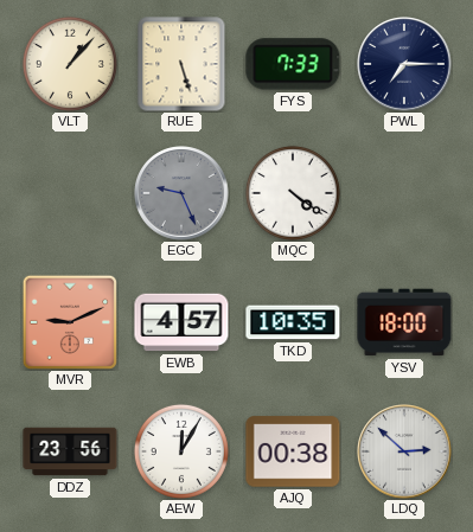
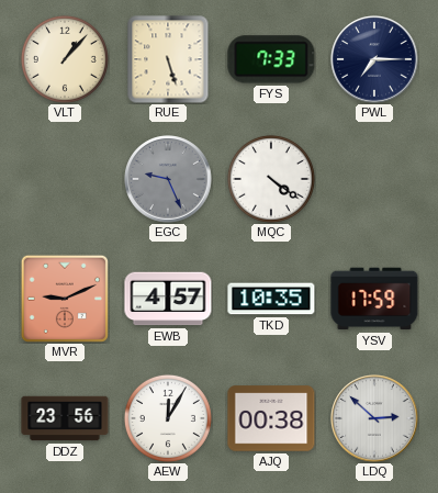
YSV: 18:00 -> 17:59
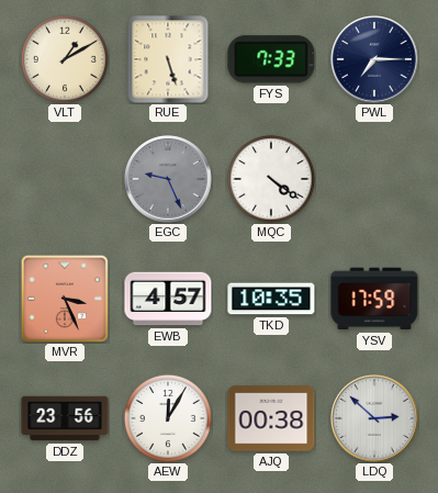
VLT: 1:07 -> 1:10
MVR: 9:11 -> 3:26
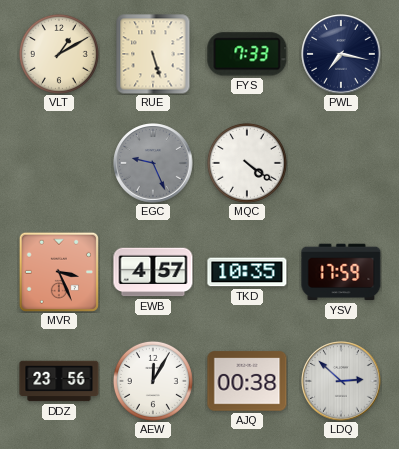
PWL: 7:15 -> 7:17
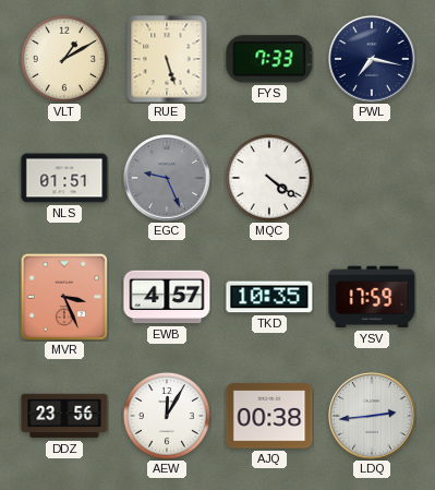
NLS: none -> 01:51
LDQ: 2:52 -> 2:44
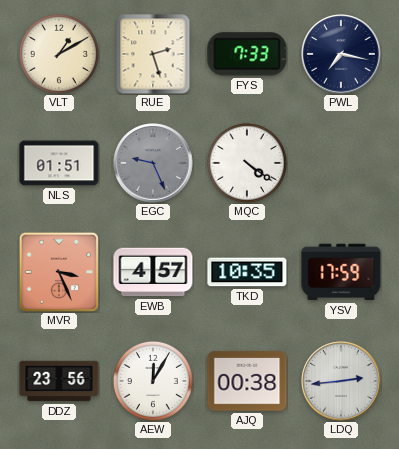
RUE: 5:27 -> 2:27
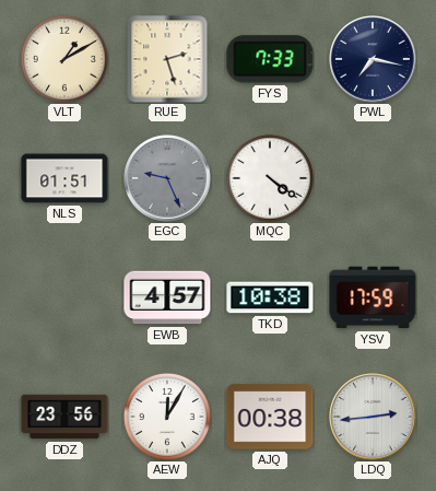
MVR: 3:26 -> none
TKD: 10:35 -> 10:38
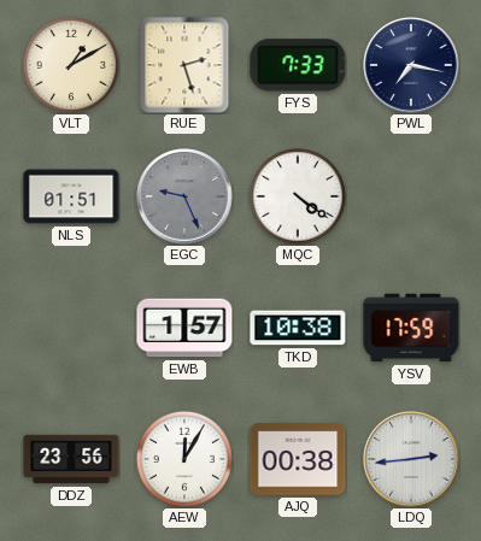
EWB: 4:57 -> 1:57
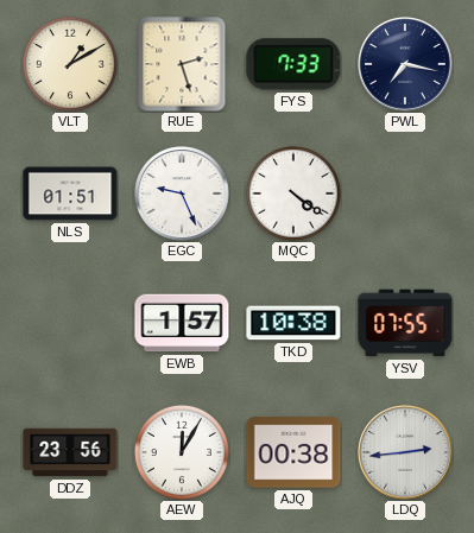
EGC dial: grey -> white
YSV: 17:59 -> 07:55
